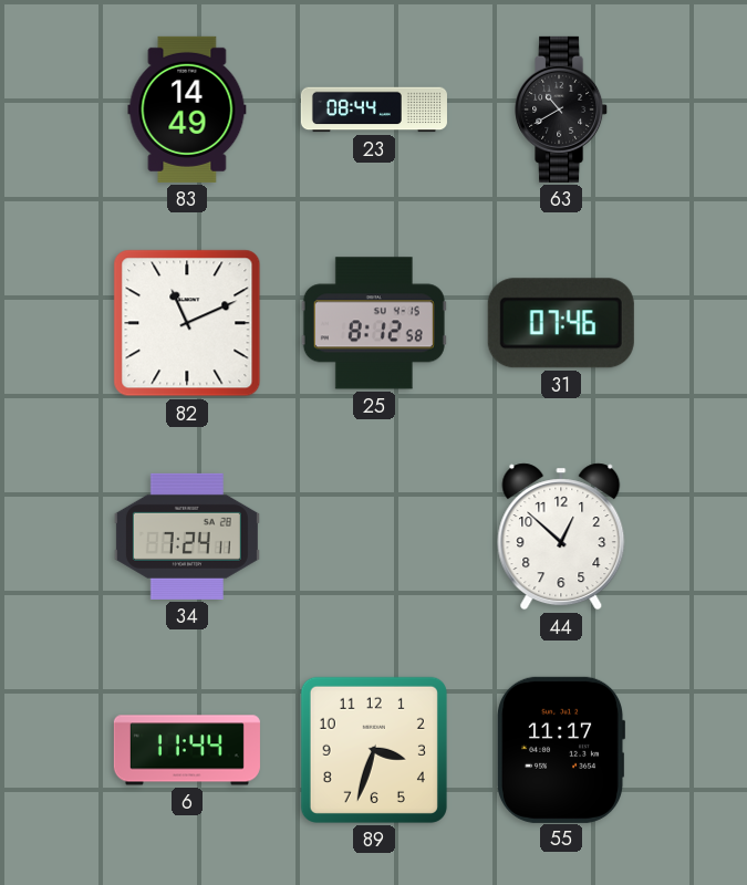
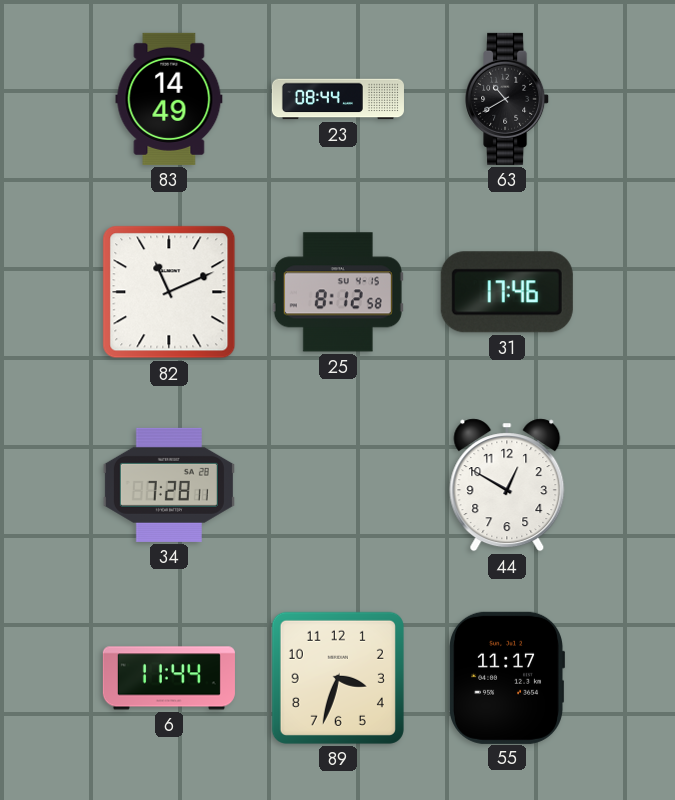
31: 07:46 -> 17:46
34: 7:24 -> 7:28
44: 12:52 -> 12:50
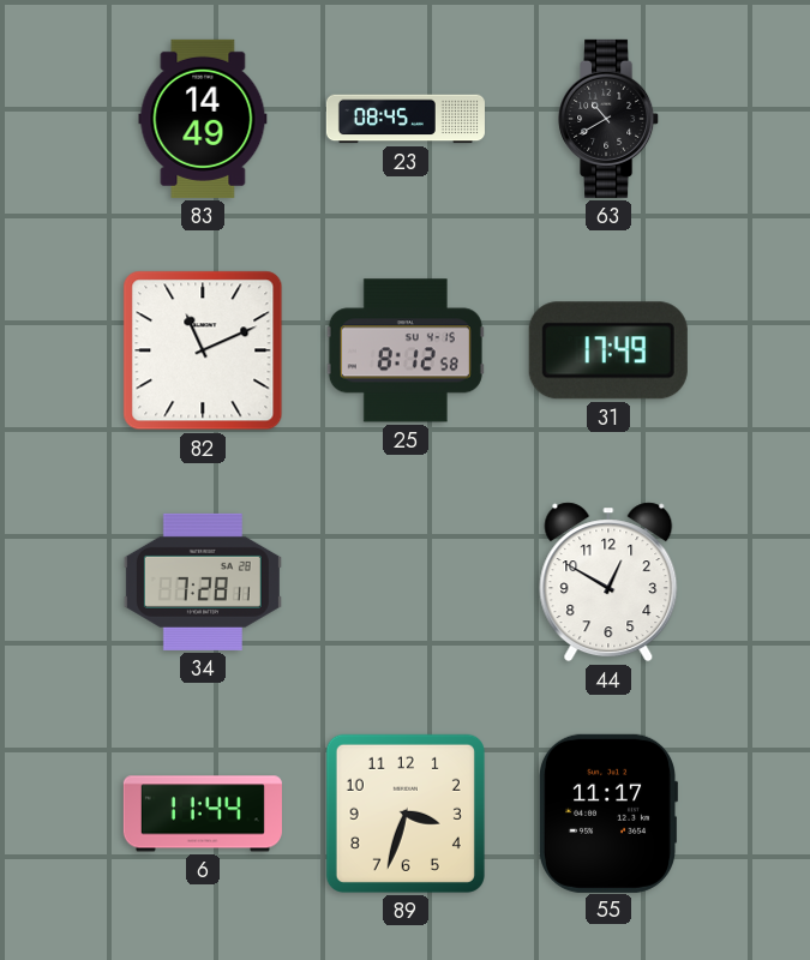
23: 08:44 -> 08:45
31: 17:46 -> 17:49
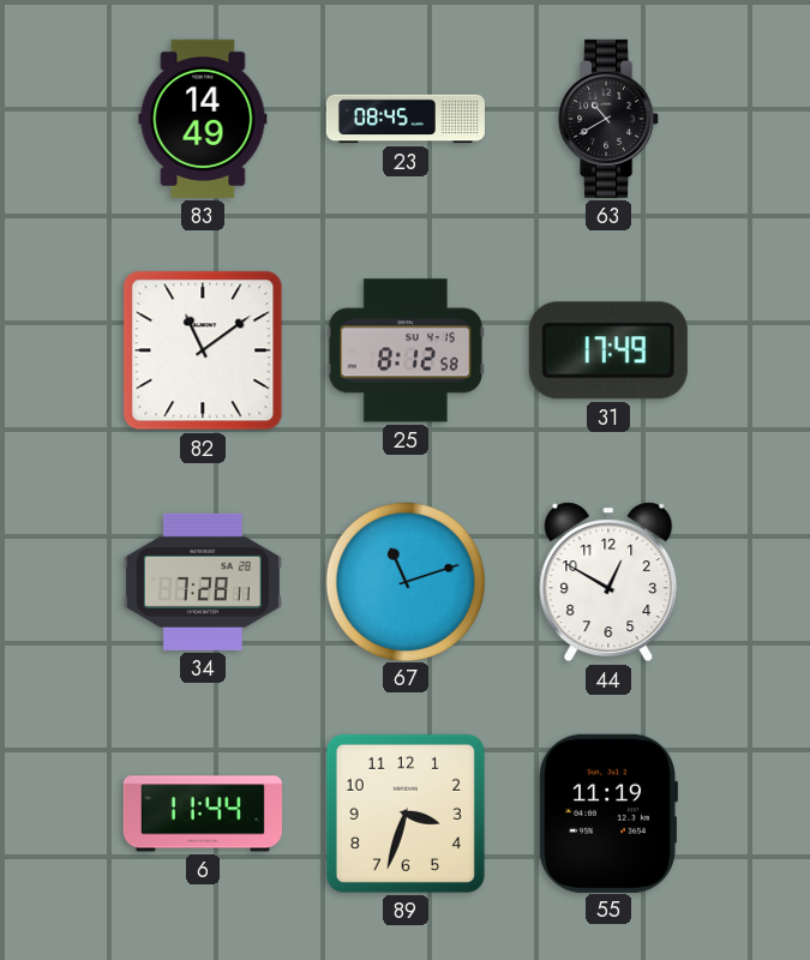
82: 11:11 -> 11:09
67: none -> 11:12
55: 11:17 -> 11:19
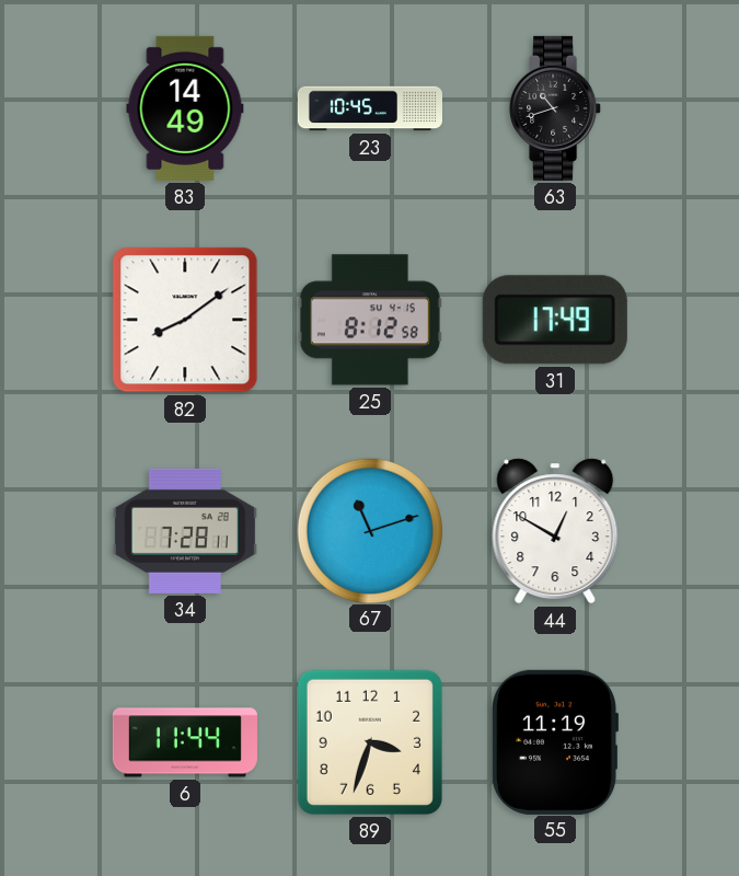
23: 08:45 -> 10:45
63: 10:40 -> 10:42
82: 11:09 -> 8:09
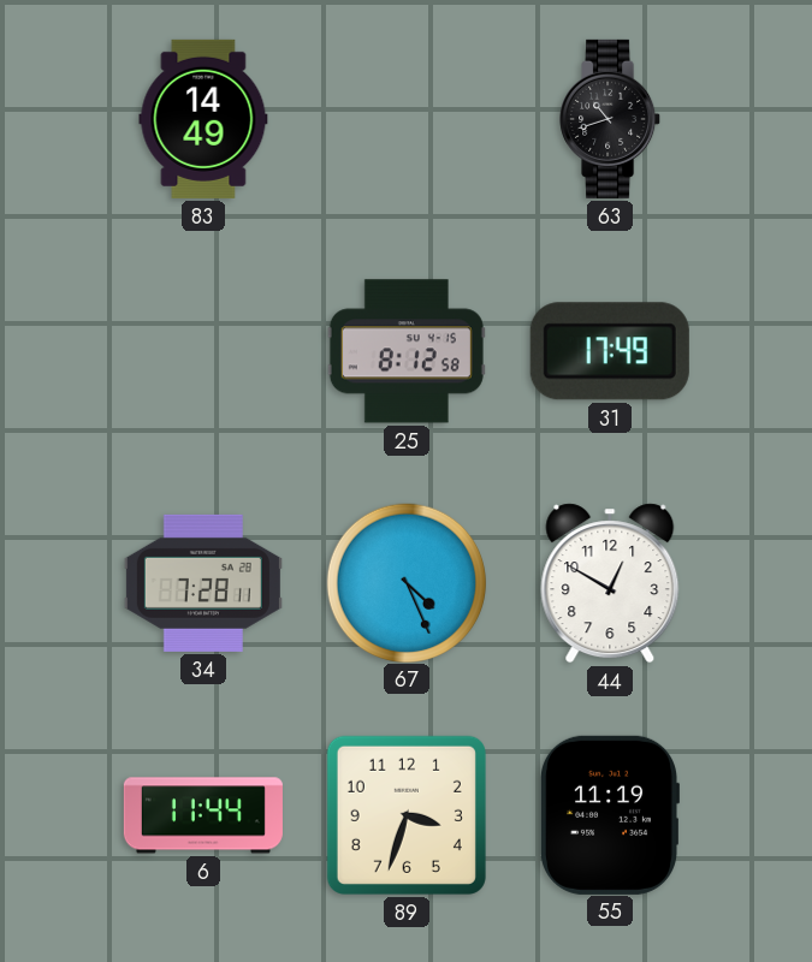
23: 10:45 -> none
82: 8:09 -> none
67: 11:12 -> 4:26
